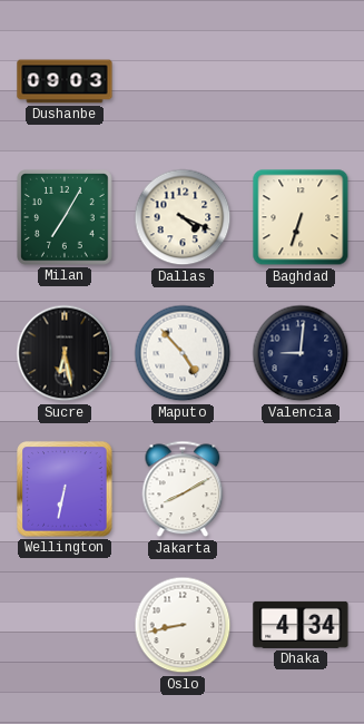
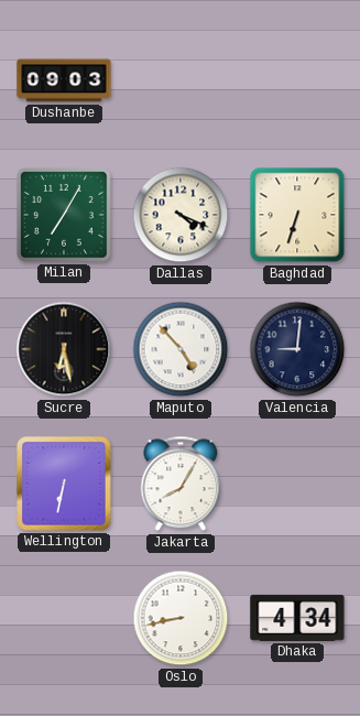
Jakarta: 8:10 -> 8:05
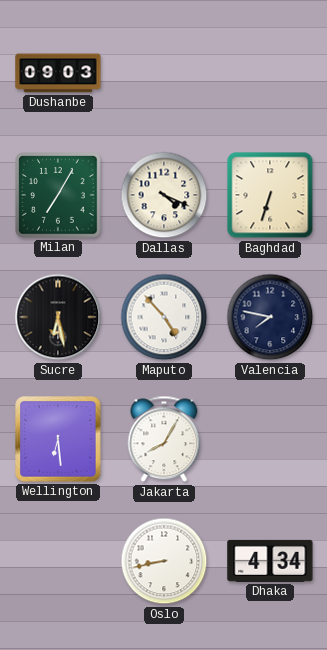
Valencia: 9:01 -> 7:47
Wellington: 6:32 -> 6:29
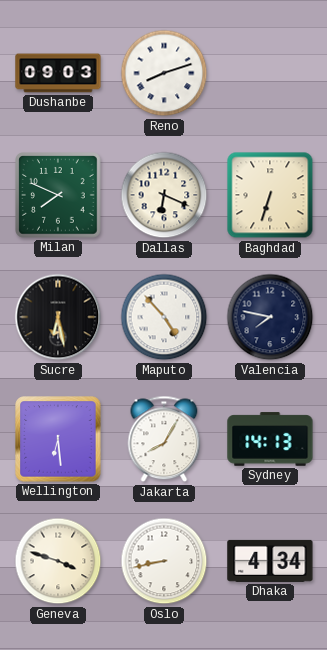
Reno: none -> 8:12
Milan: 7:05 -> 7:49
Dallas: 4:19 -> 6:19
Sydney: none -> 14:13
Geneva: none -> 3:48
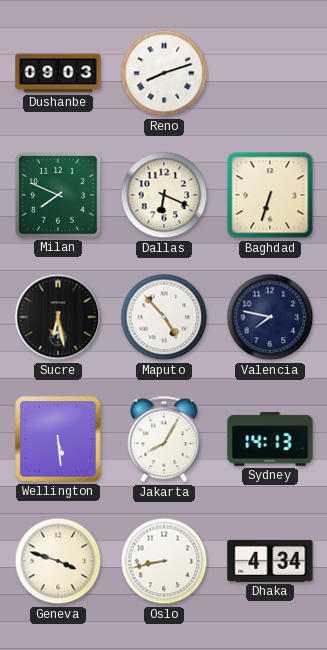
Wellington: 6:29 -> 5:29
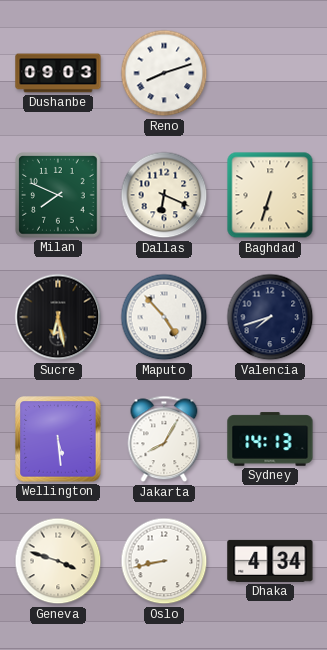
Valencia: 7:47 -> 7:42
